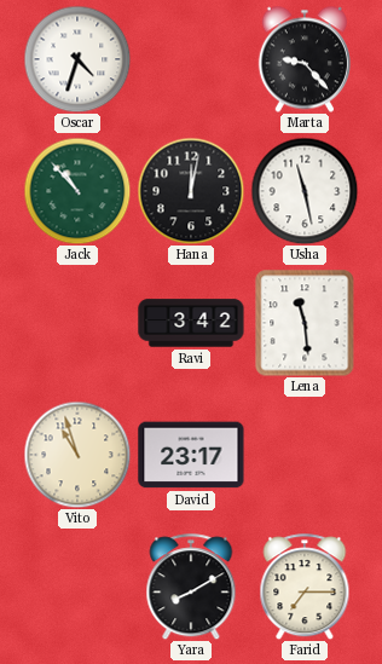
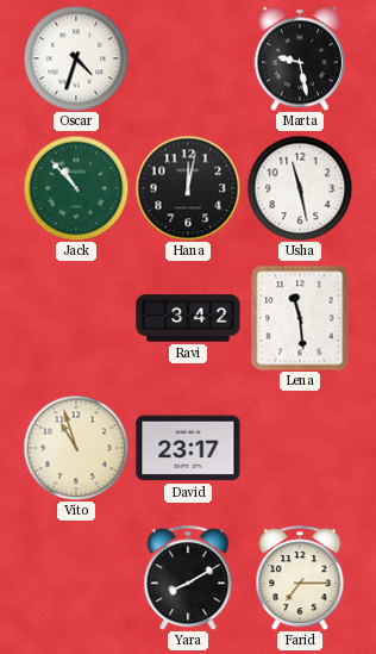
Marta: 9:23 -> 9:28
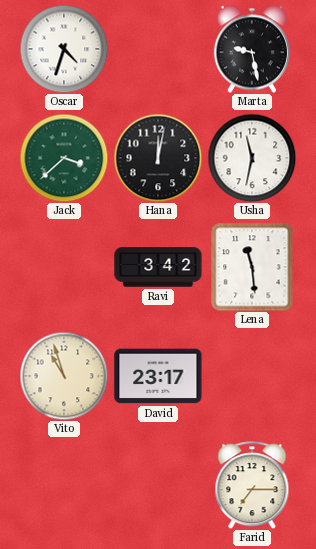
Jack: 10:53 -> 3:38
Usha: 11:28 -> 11:32
Yara: 8:10 -> none
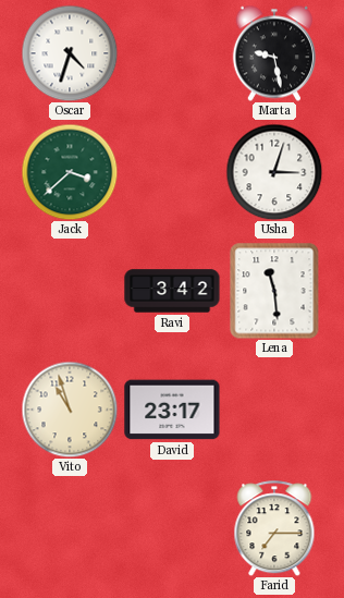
Hana: 12:02 -> none
Usha: 11:32 -> 3:03
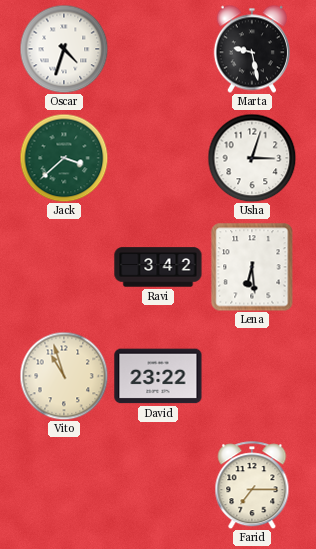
Lena: 11:29 -> 6:29
David: 23:17 -> 23:22
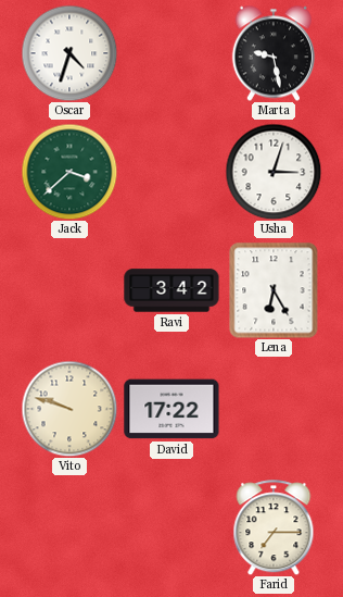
Lena: 6:29 -> 6:25
Vito: 10:57 -> 9:48
David: 23:22 -> 17:22
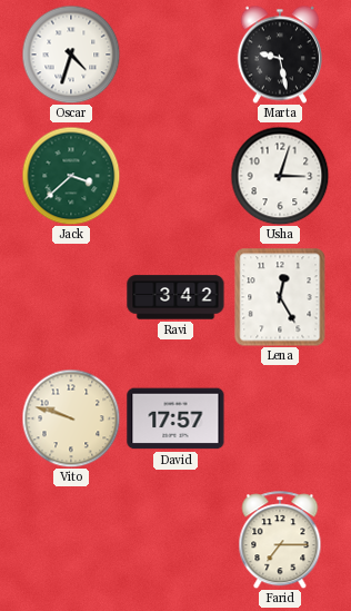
Lena: 6:25 -> 12:25
David: 17:22 -> 17:57
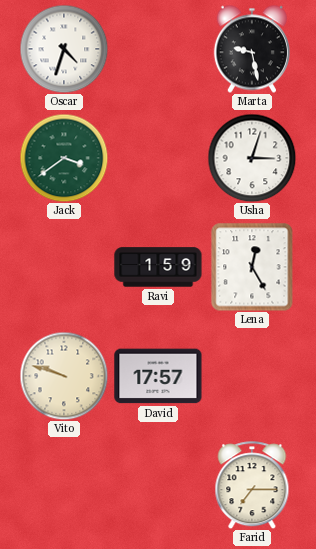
Jack: 3:38 -> 3:39
Ravi: 3:42 -> 1:59
